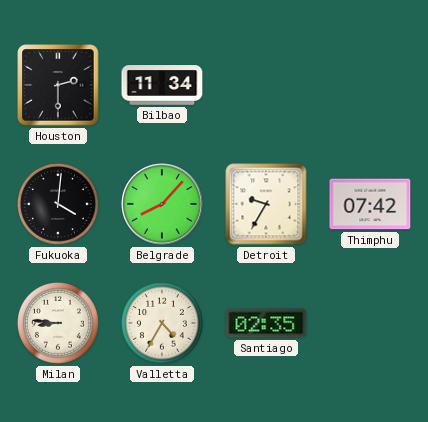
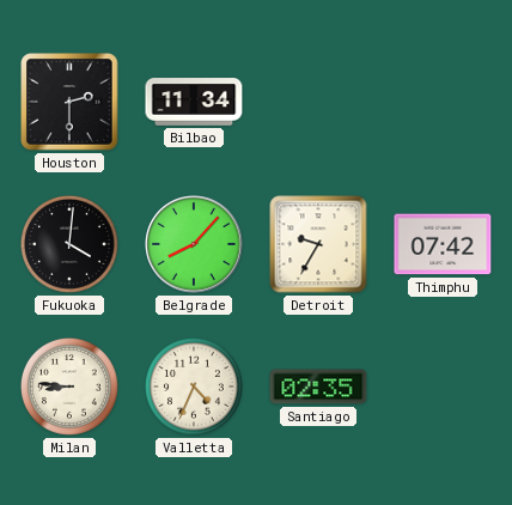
Valletta: 4:35 -> 4:34
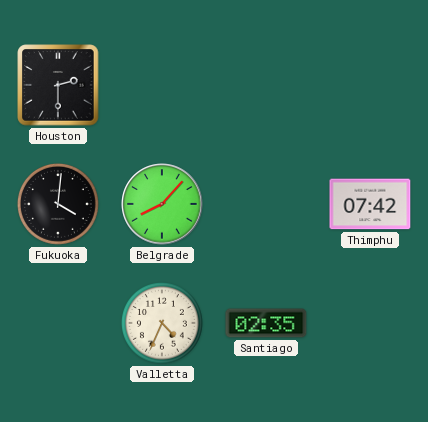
Bilbao: 11:34 -> none
Detroit: 9:35 -> none
Milan: 8:46 -> none
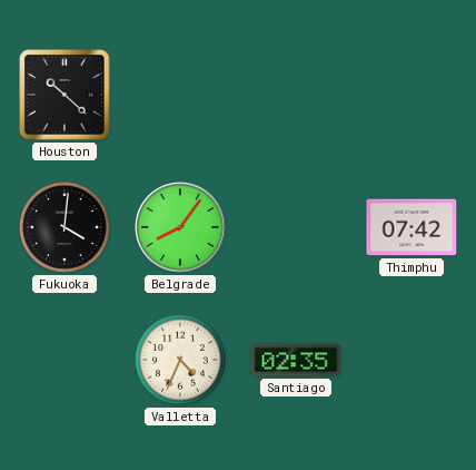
Houston: 2:30 -> 10:22
Belgrade: 8:07 -> 8:06
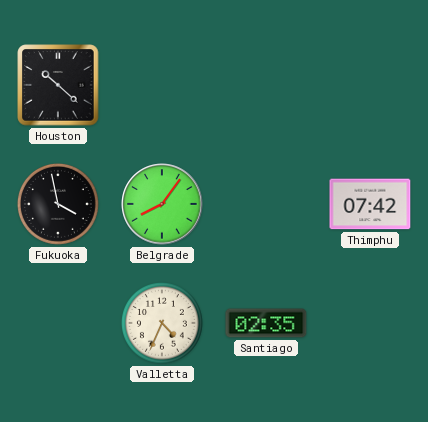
Fukuoka: 4:01 -> 3:58
